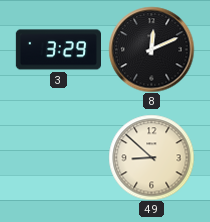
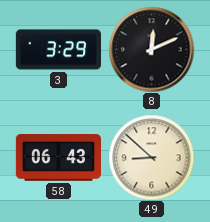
58: none -> 06:43
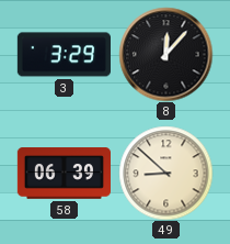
8: 12:11 -> 12:07
58: 06:43 -> 06:39
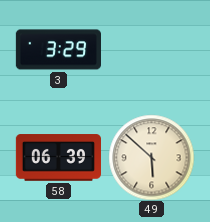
8: 12:07 -> none
49: 8:52 -> 5:52
